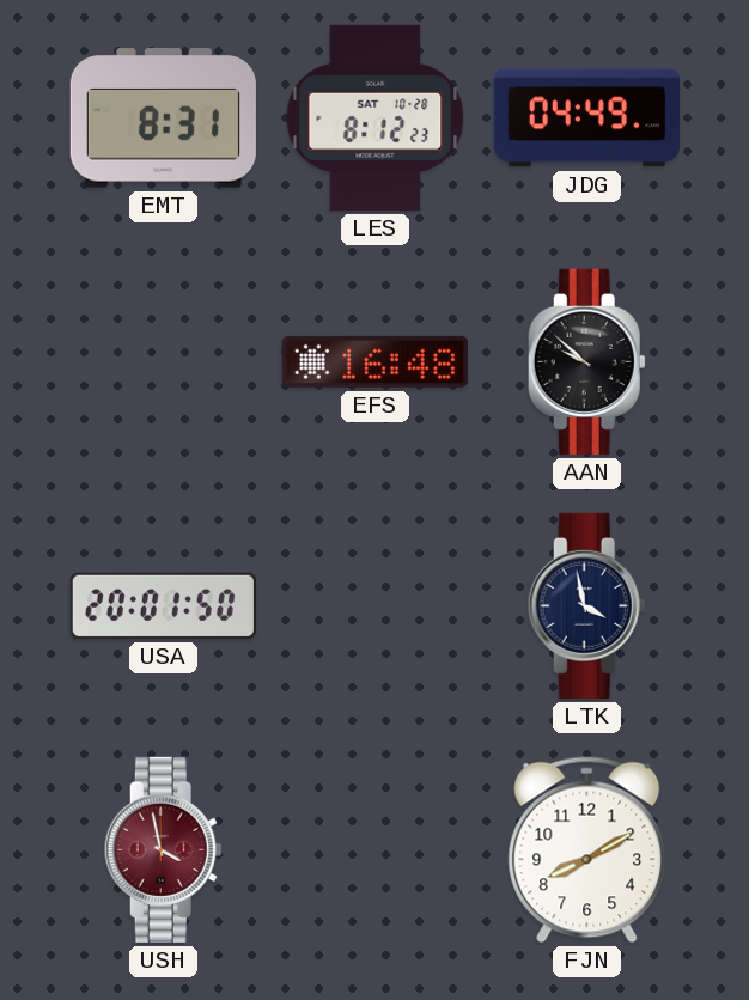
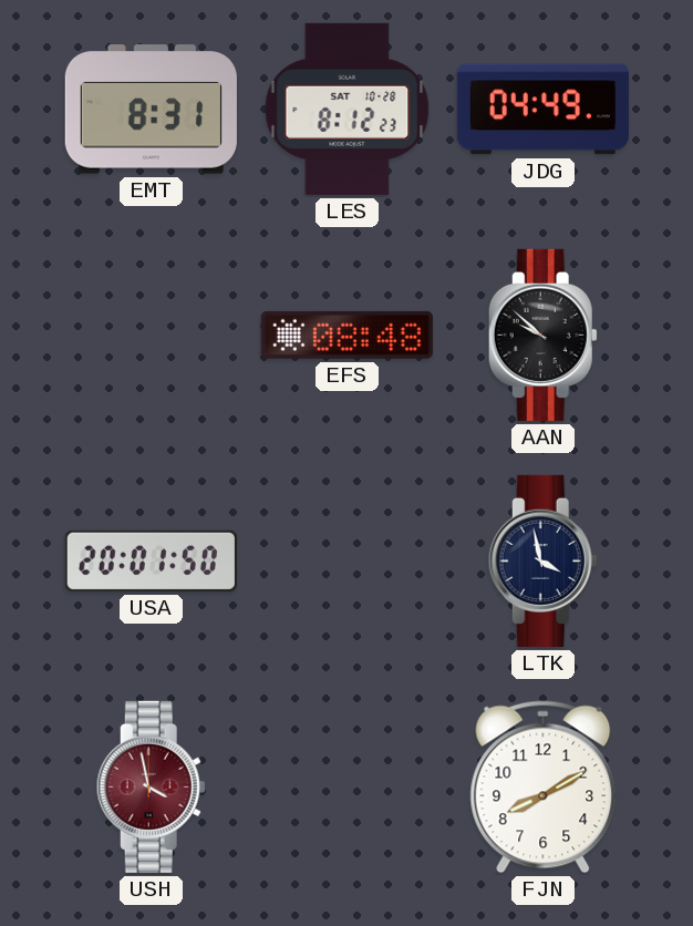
EFS: 16:48 -> 08:48
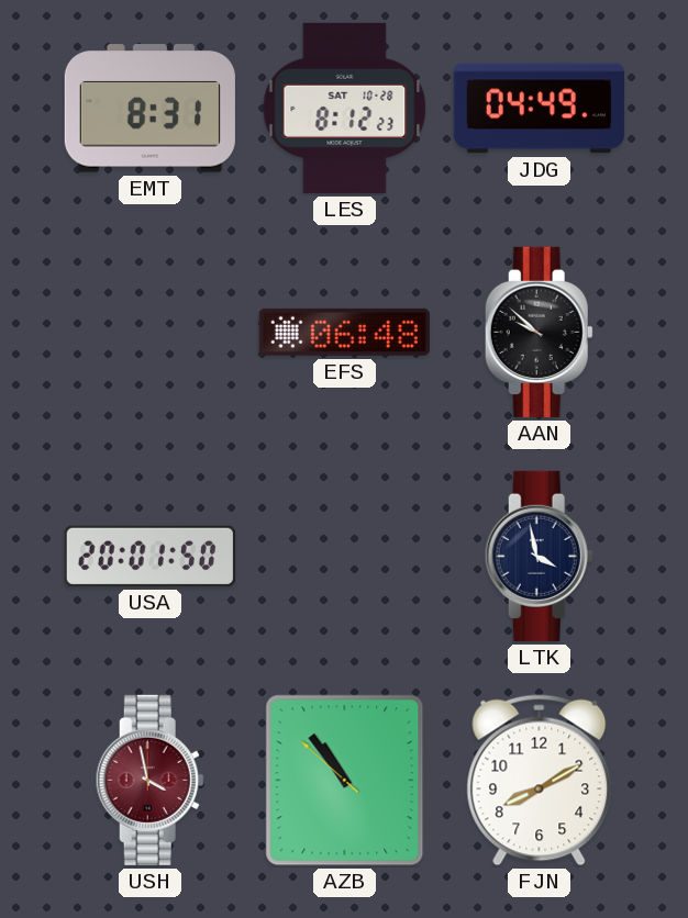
EFS: 08:48 -> 06:48
AZB: none -> 10:53
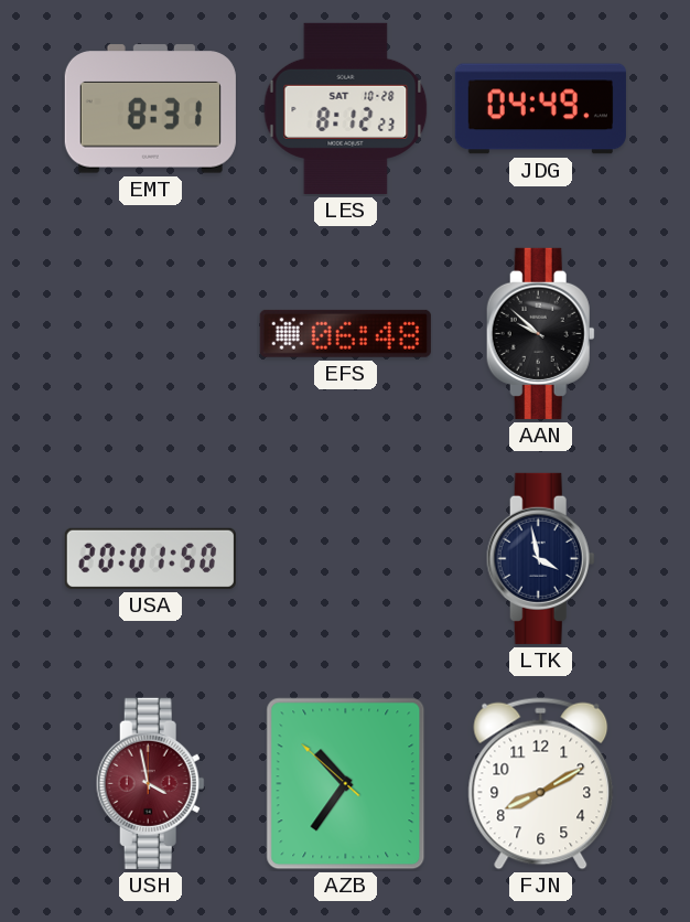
AZB: 10:53 -> 10:35
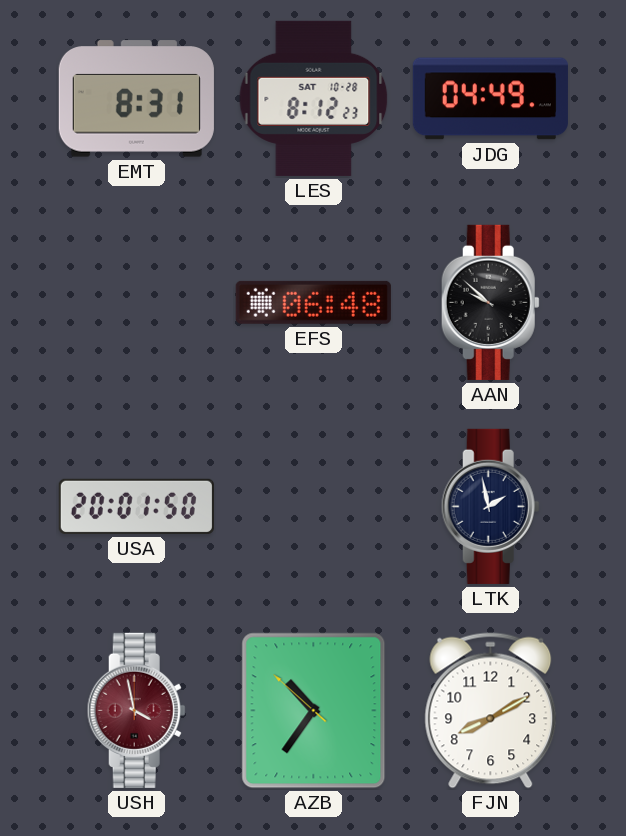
LTK: 3:58 -> 1:58
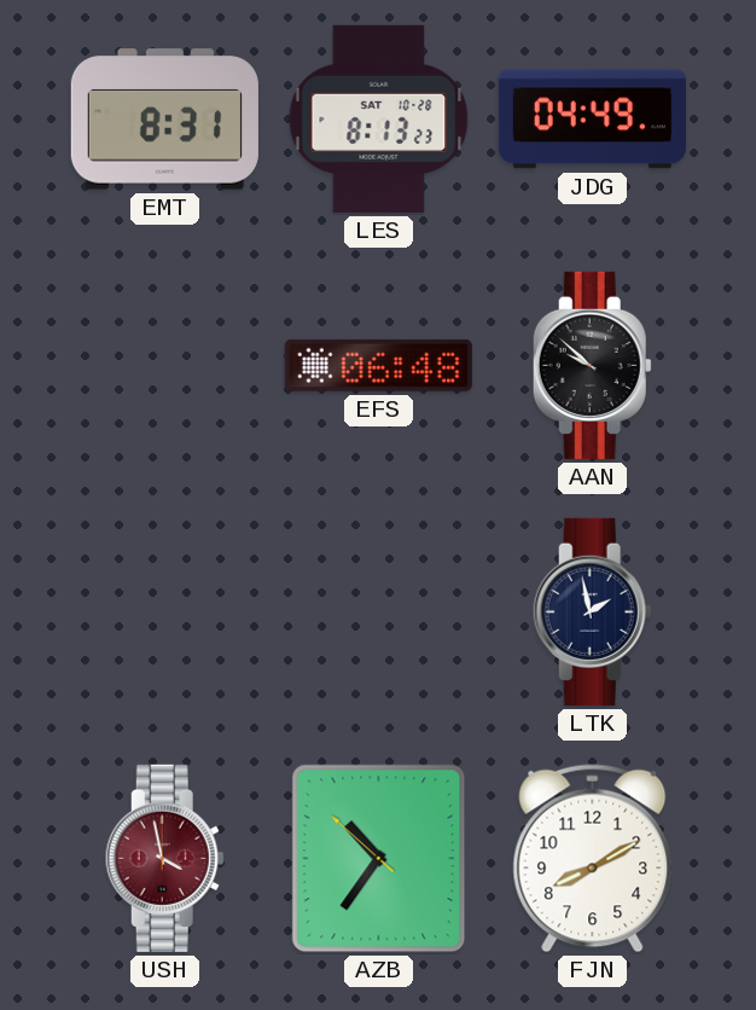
LES: 8:12 -> 8:13
USA: 20:01 -> none
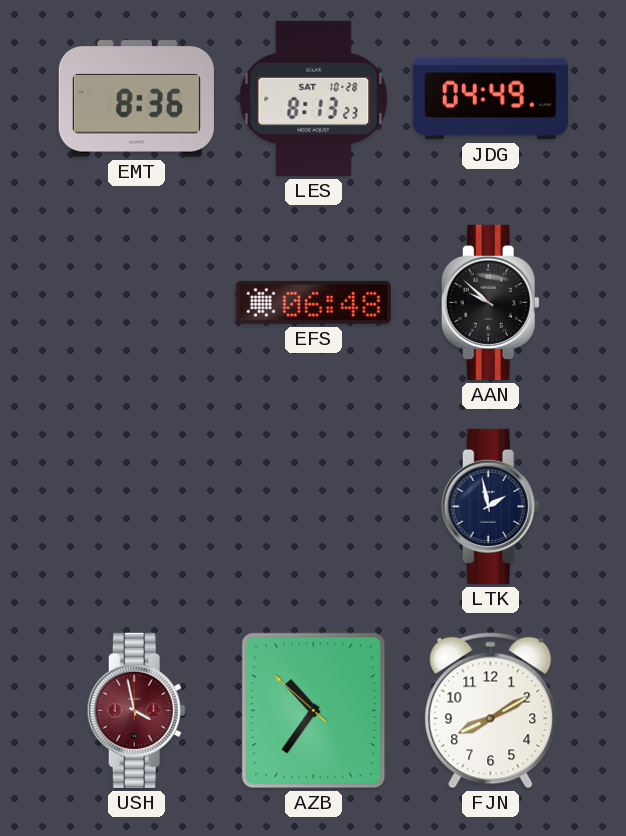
EMT: 8:31 -> 8:36
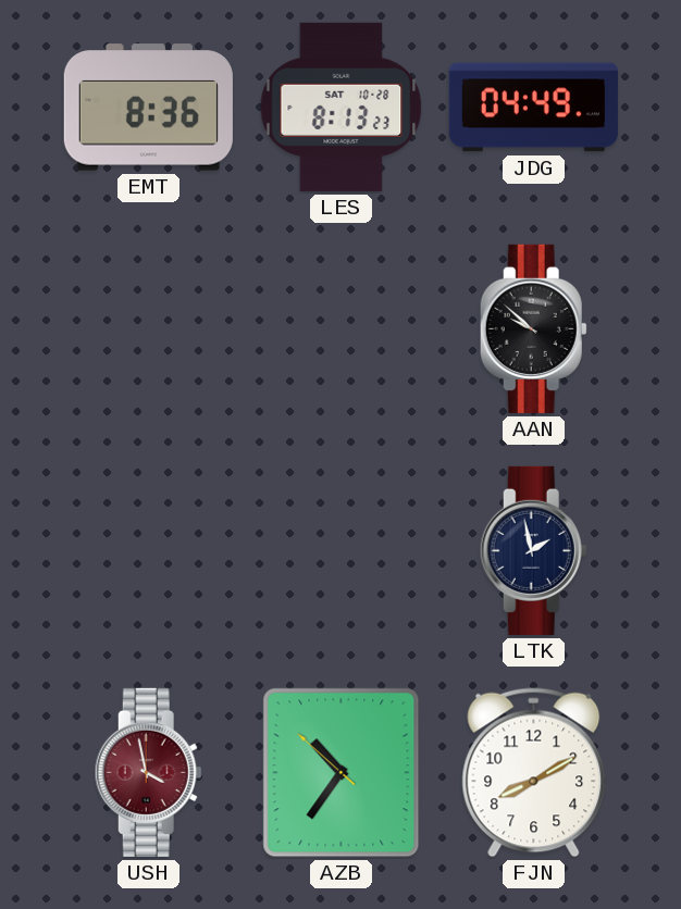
EFS: 06:48 -> none
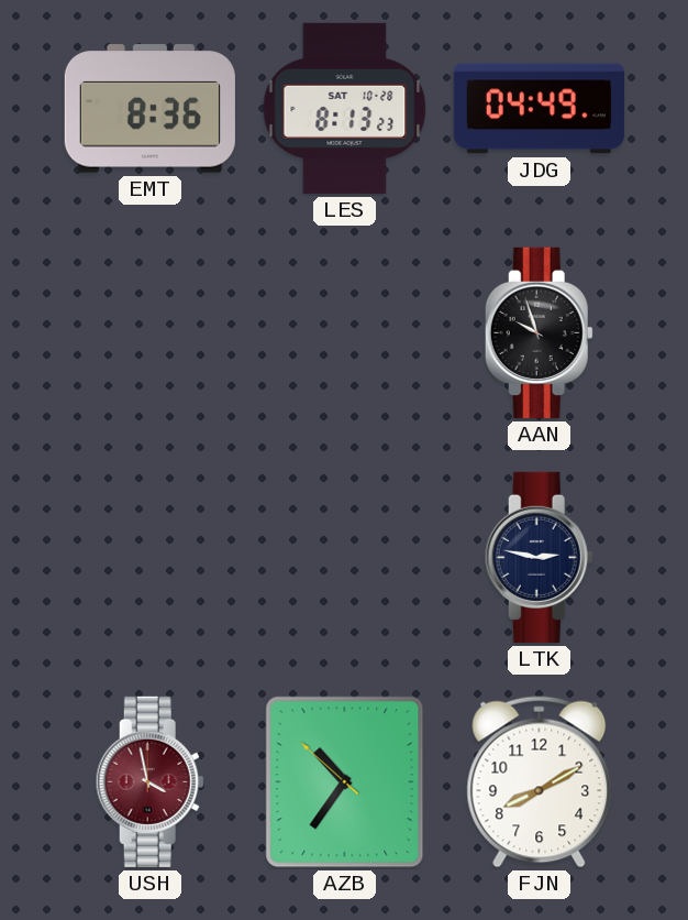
AAN: 9:52 -> 9:57
LTK: 1:58 -> 2:47
